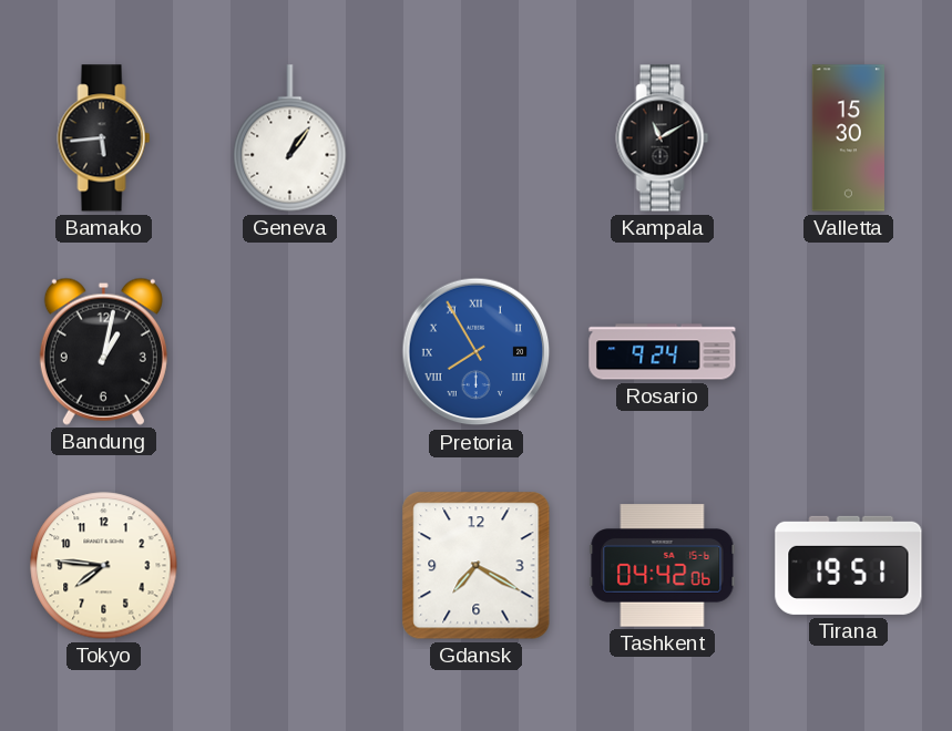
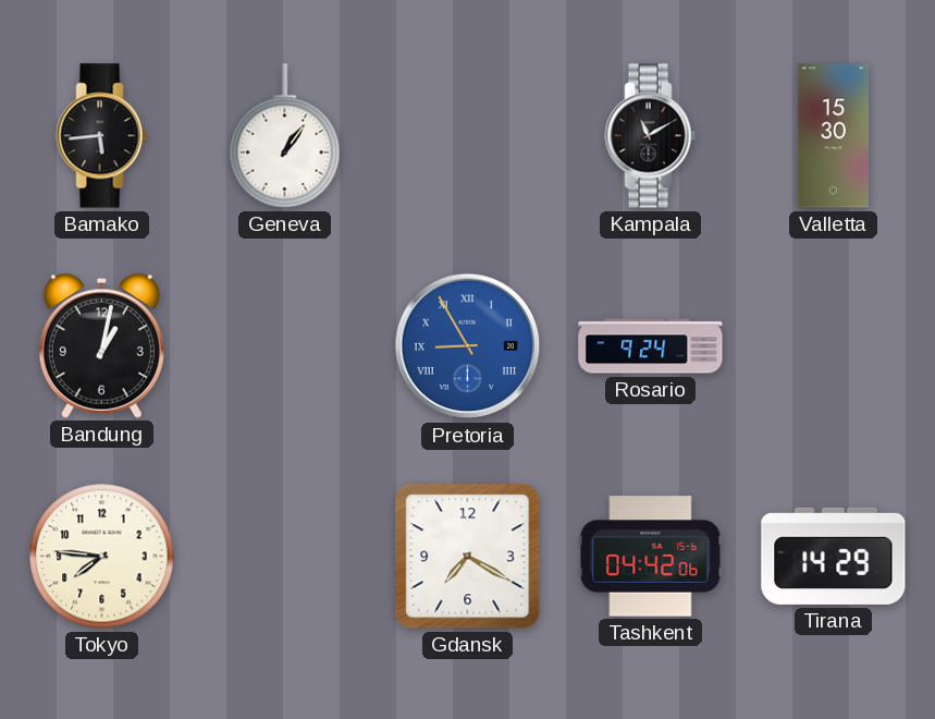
Pretoria: 7:55 -> 8:55
Tirana: 19:51 -> 14:29
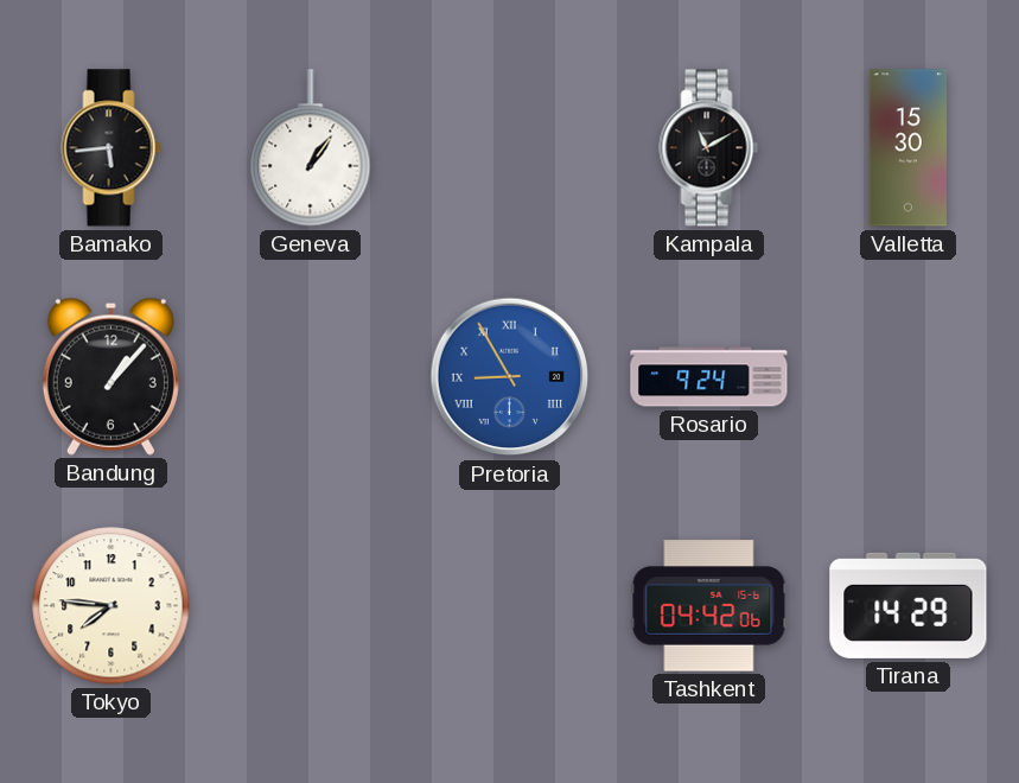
Bandung: 1:02 -> 1:07
Gdansk: 7:20 -> none
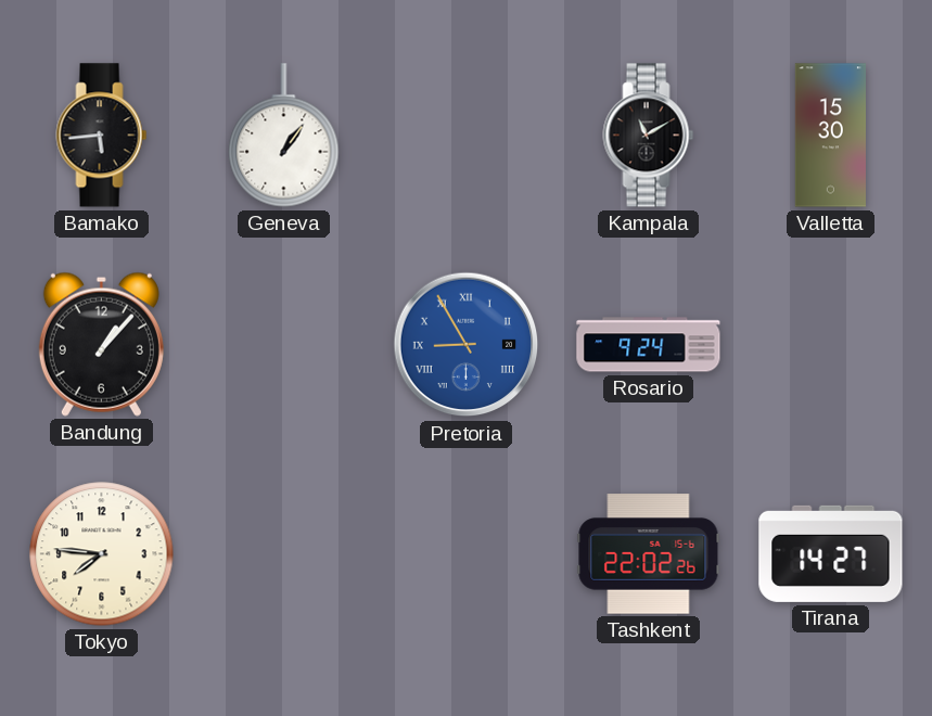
Tashkent: 04:42 -> 22:02
Tirana: 14:29 -> 14:27
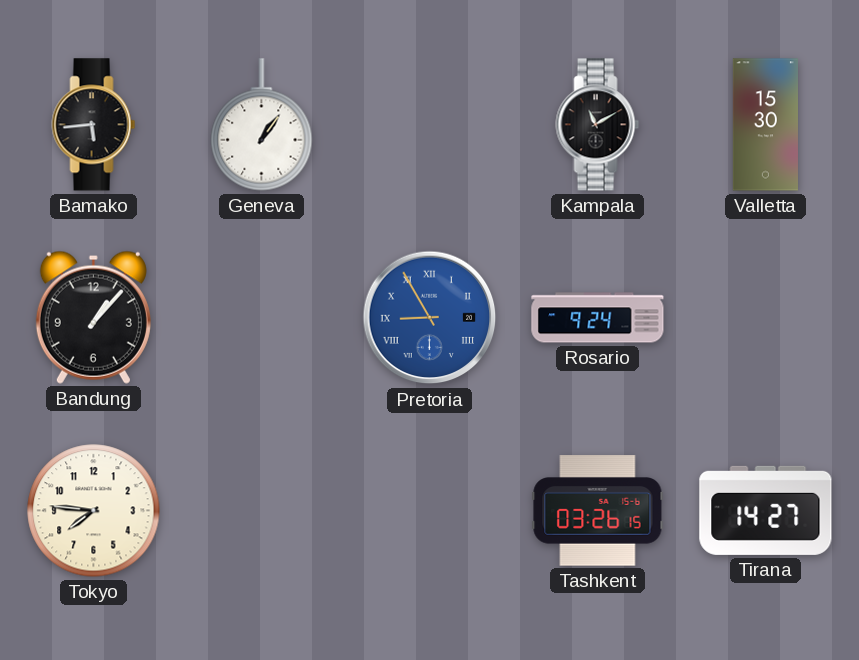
Tashkent: 22:02 -> 03:26
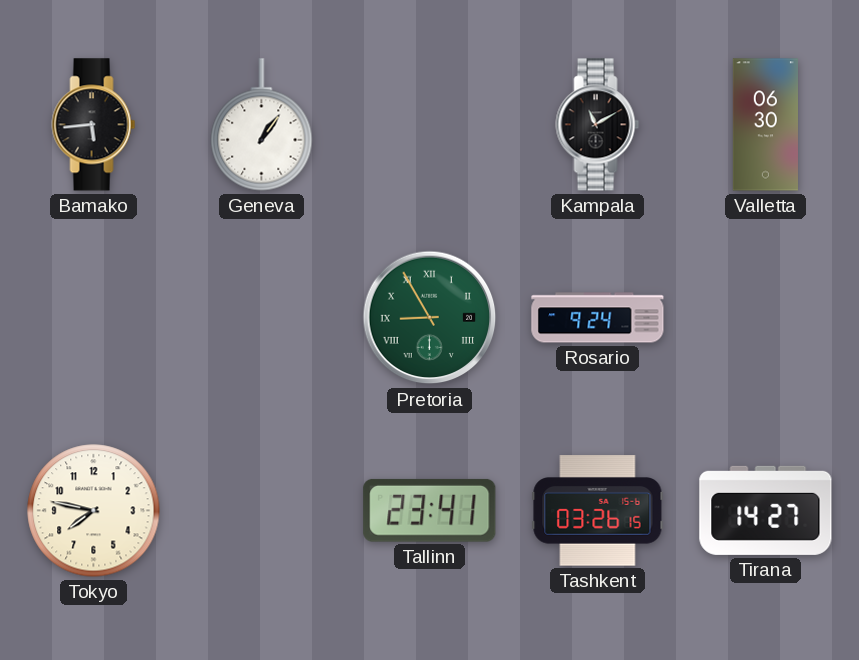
Valletta: 15:30 -> 06:30
Bandung: 1:07 -> none
Pretoria dial: blue -> green
Tokyo: 7:46 -> 7:47
Tallinn: none -> 23:41
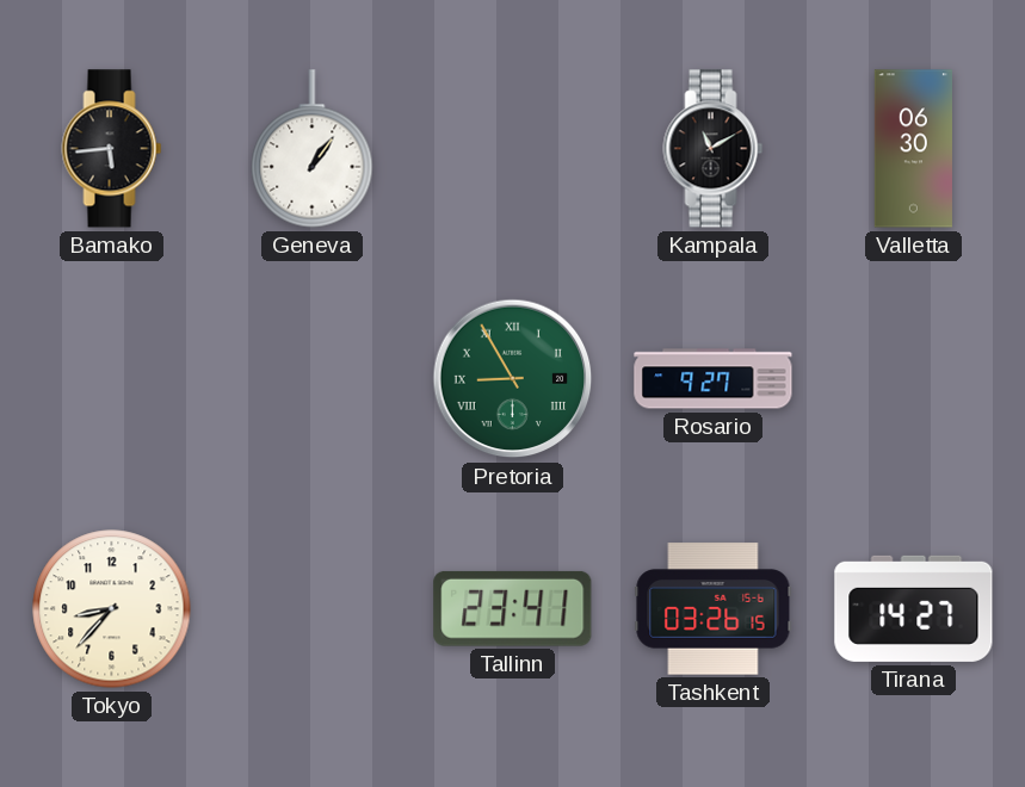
Rosario: 9:24 -> 9:27
Tokyo: 7:47 -> 8:37
